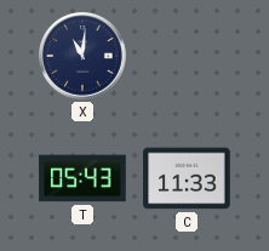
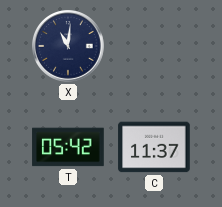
T: 05:43 -> 05:42
C: 11:33 -> 11:37
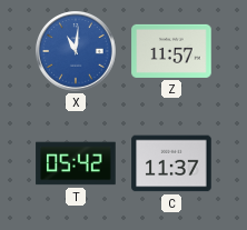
X dial: navy -> blue
Z: none -> 11:57
